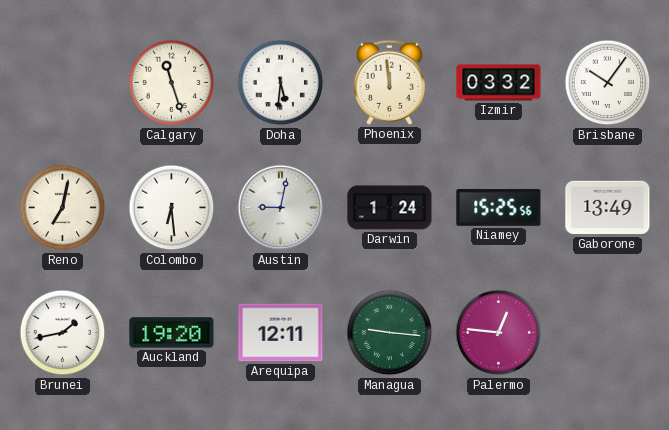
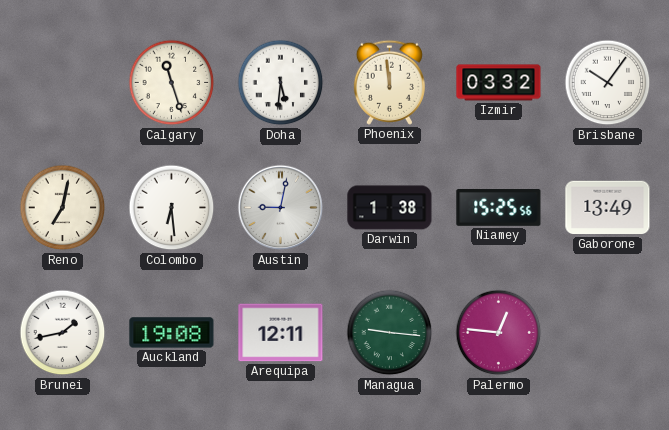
Darwin: 1:24 -> 1:38
Auckland: 19:20 -> 19:08
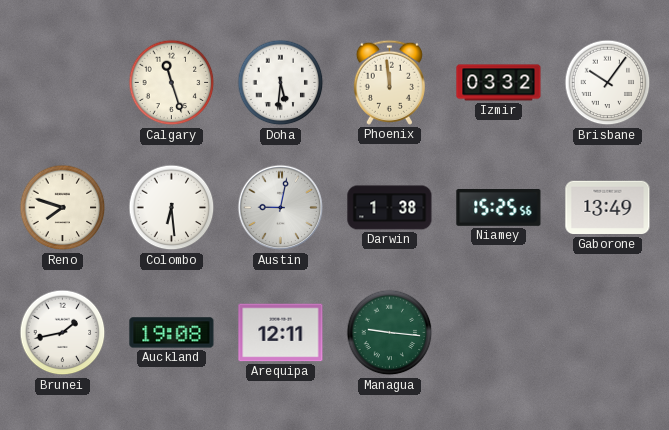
Reno: 7:02 -> 7:48
Palermo: 12:46 -> none
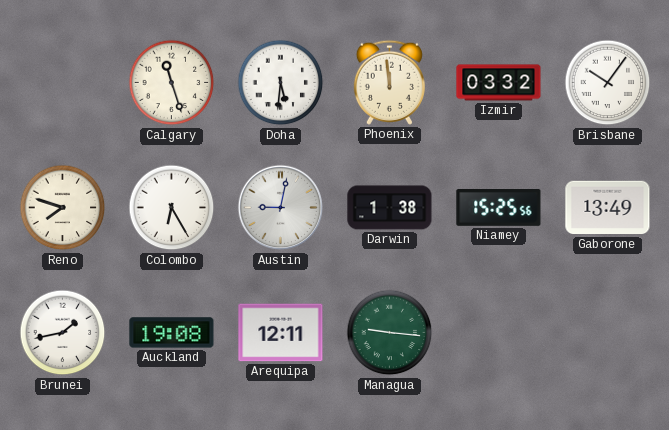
Colombo: 6:29 -> 6:25
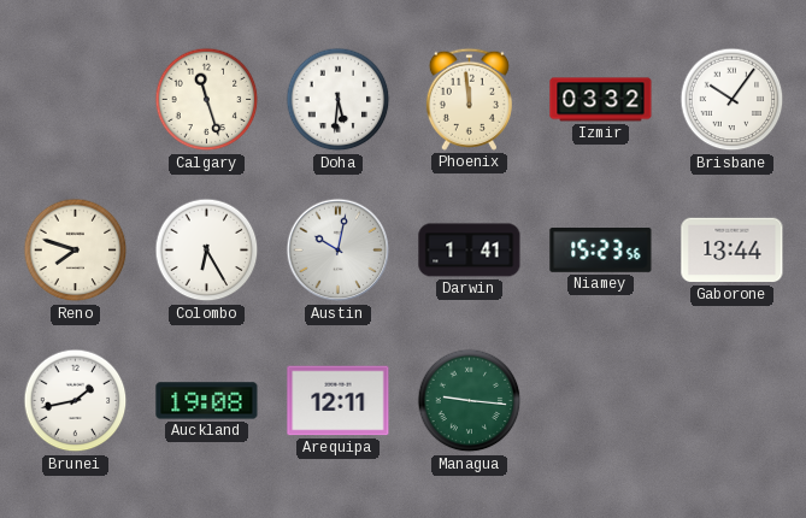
Austin: 9:02 -> 10:02
Darwin: 1:38 -> 1:41
Niamey: 15:25 -> 15:23
Gaborone: 13:49 -> 13:44
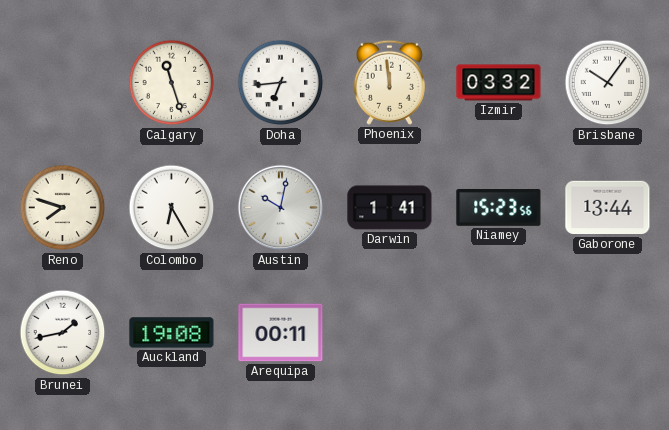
Doha: 5:31 -> 6:44
Arequipa: 12:11 -> 00:11
Managua: 9:16 -> none
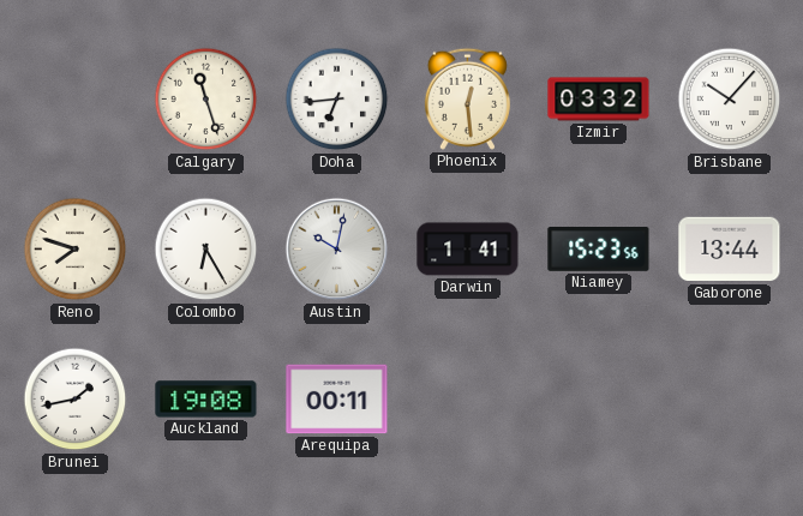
Phoenix: 11:59 -> 12:29
Brisbane: 10:06 -> 10:07
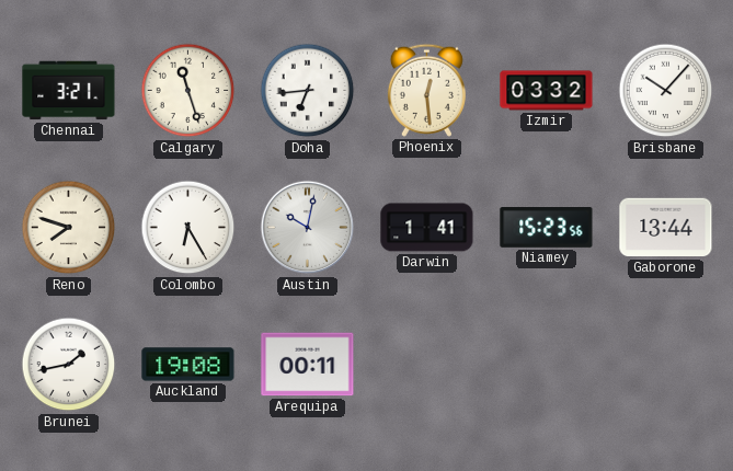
Chennai: none -> 3:21
